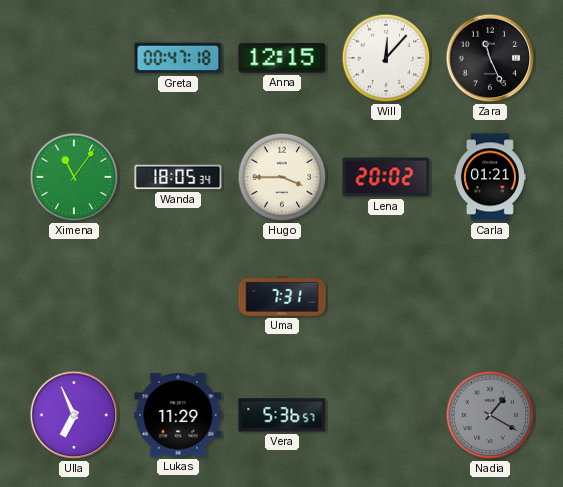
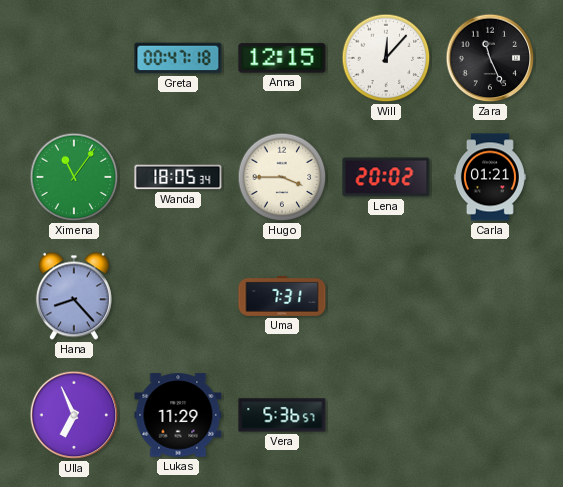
Hana: none -> 8:23
Nadia: 1:20 -> none
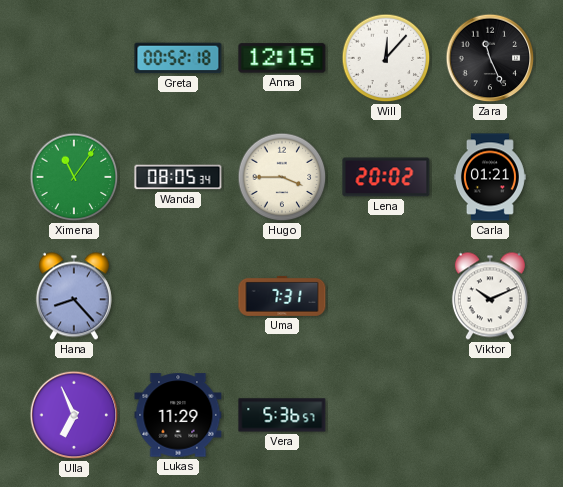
Greta: 00:47 -> 00:52
Wanda: 18:05 -> 08:05
Viktor: none -> 10:11
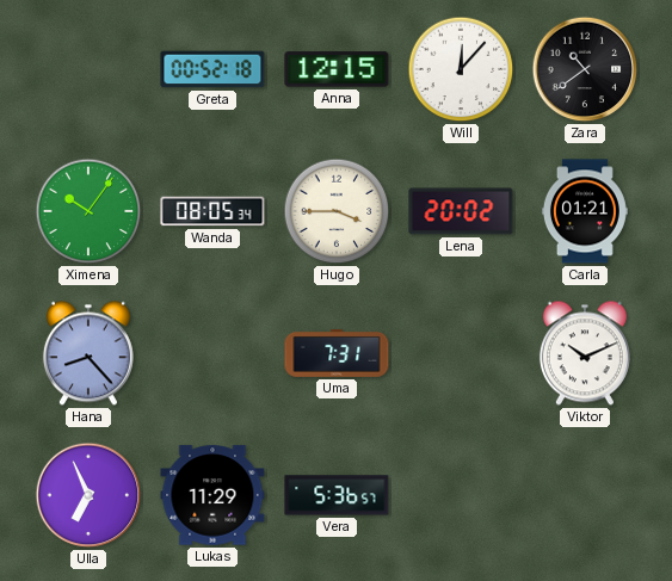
Zara: 11:26 -> 10:39
Ximena: 11:06 -> 10:06
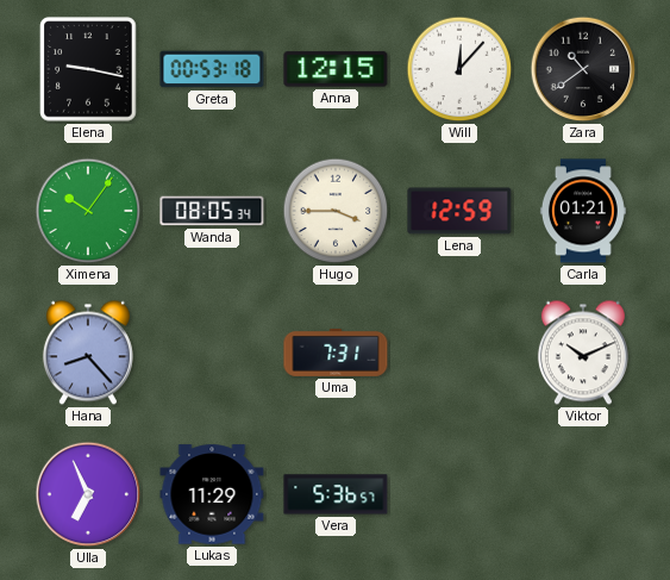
Elena: none -> 9:17
Greta: 00:52 -> 00:53
Lena: 20:02 -> 12:59
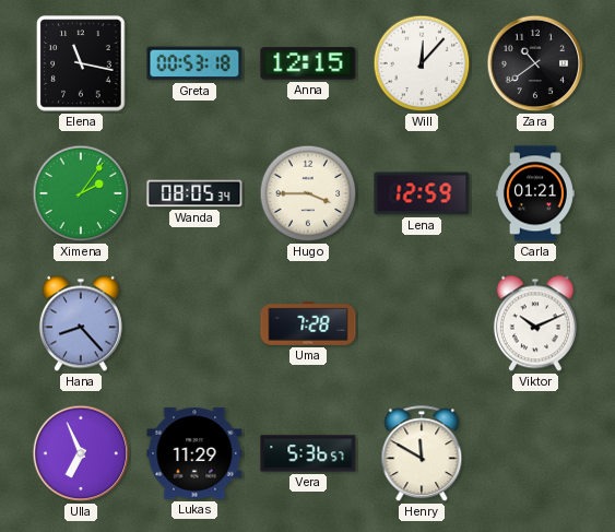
Elena: 9:17 -> 11:17
Ximena: 10:06 -> 2:06
Uma: 7:31 -> 7:28
Henry: none -> 11:50
